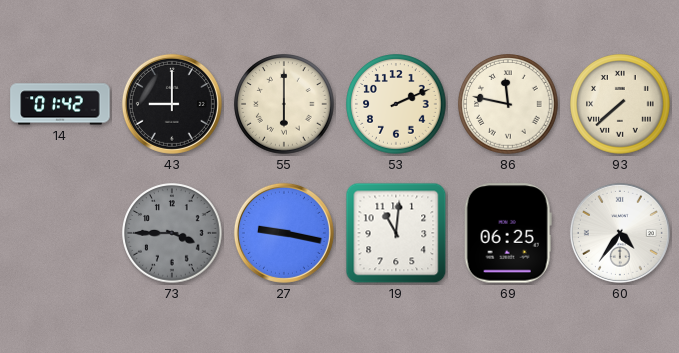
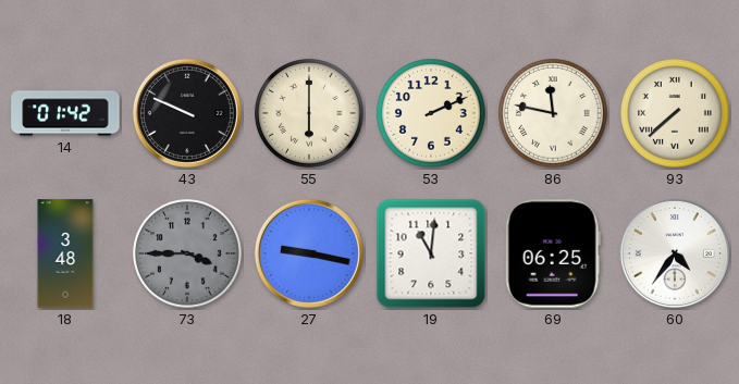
43: 9:00 -> 9:49
18: none -> 3:48
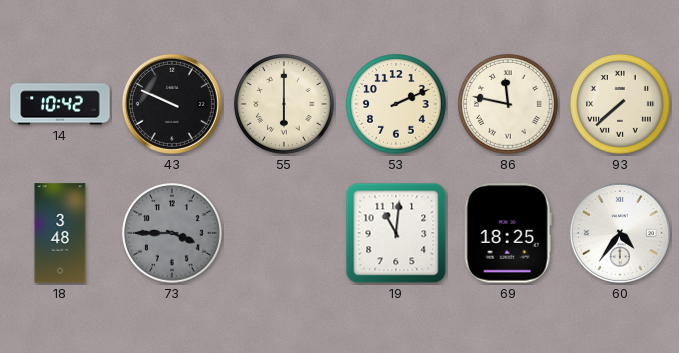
14: 01:42 -> 10:42
27: 9:17 -> none
69: 06:25 -> 18:25
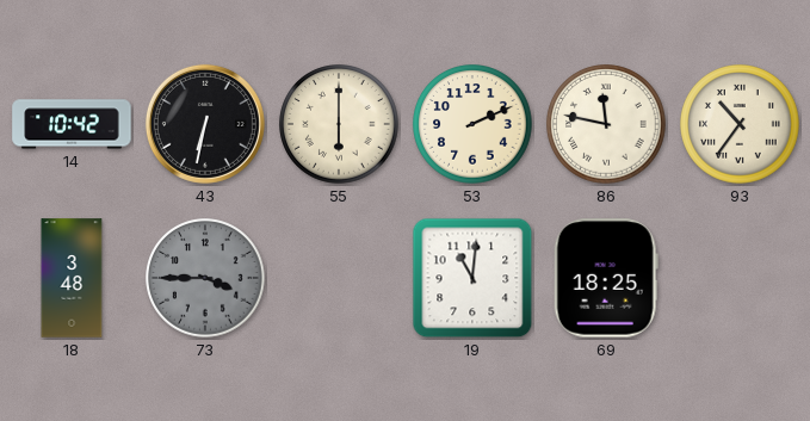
43: 9:49 -> 6:32
93: 7:38 -> 10:36
60: 4:36 -> none
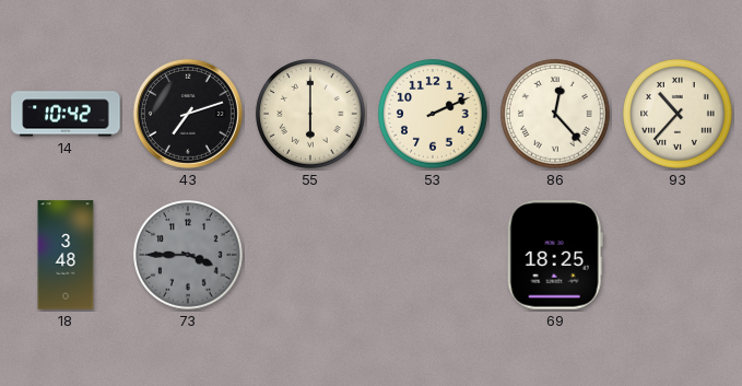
43: 6:32 -> 7:12
86: 11:47 -> 12:23
93: 10:36 -> 10:37
19: 11:01 -> none
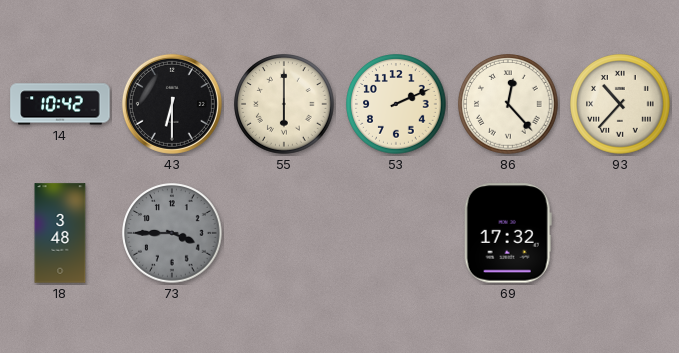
43: 7:12 -> 6:30
69: 18:25 -> 17:32
